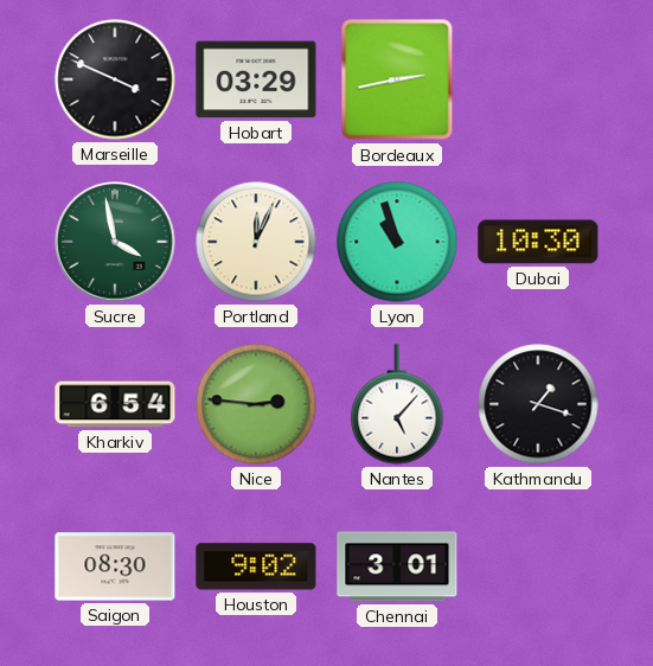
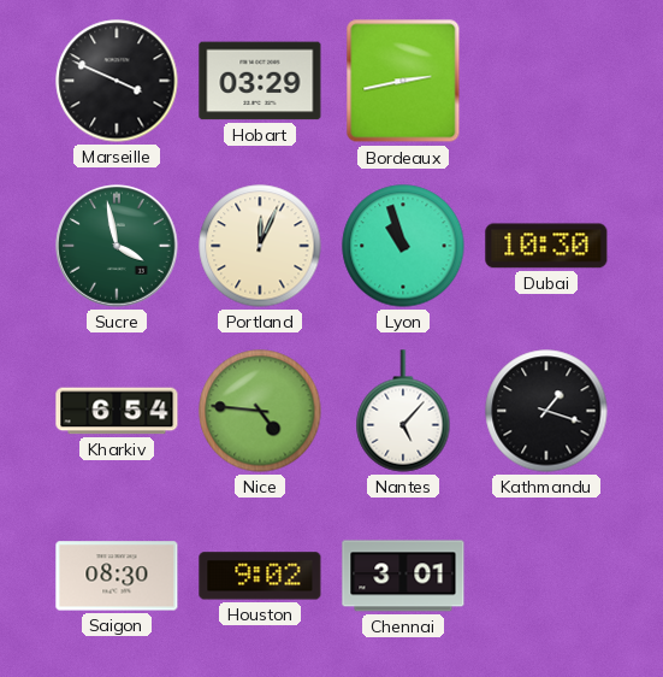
Nice: 2:46 -> 4:46
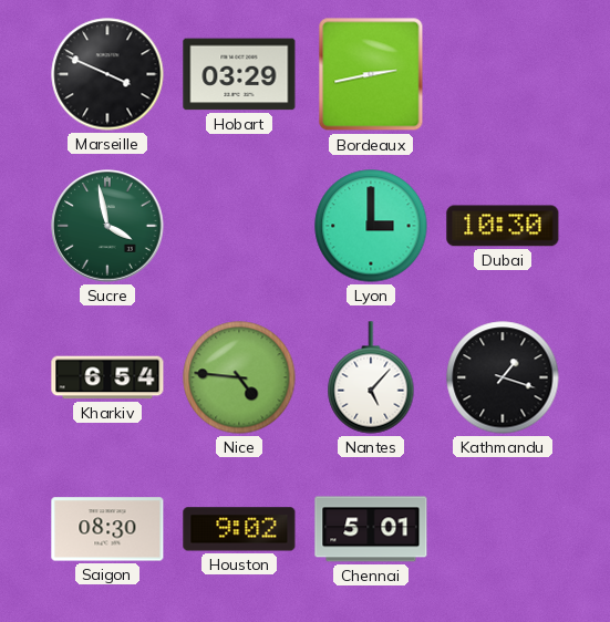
Portland: 12:04 -> none
Lyon: 10:57 -> 3:00
Chennai: 3:01 -> 5:01
